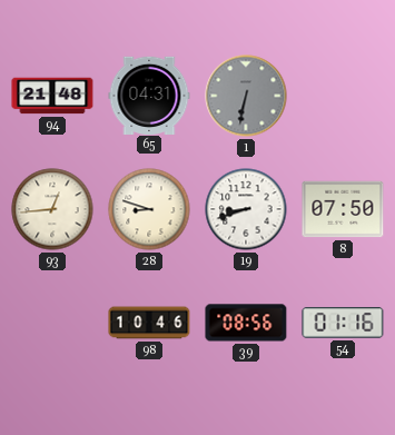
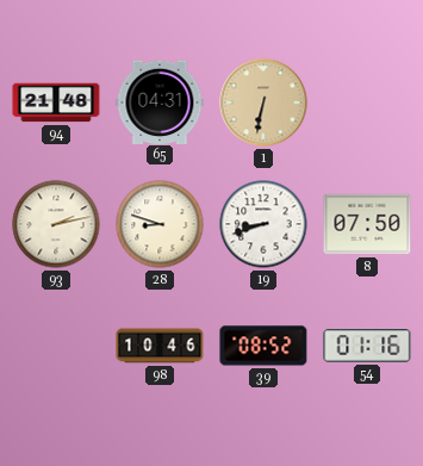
1 dial: grey -> champagne
93: 12:44 -> 2:13
39: 08:56 -> 08:52
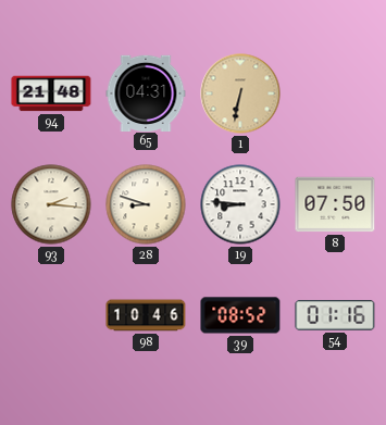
93: 2:13 -> 2:16
19: 8:42 -> 8:46
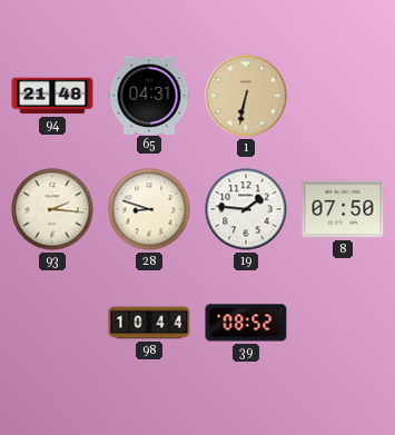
19: 8:46 -> 1:46
98: 10:46 -> 10:44
54: 01:16 -> none
